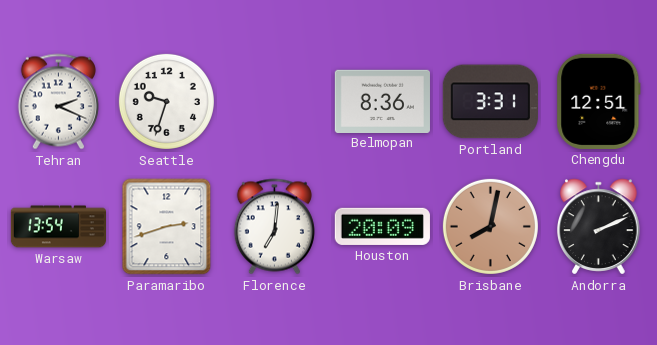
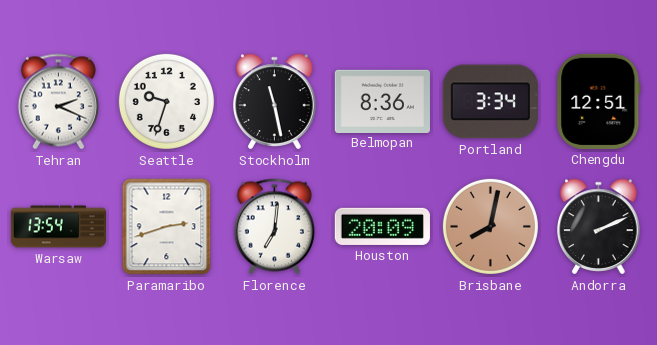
Stockholm: none -> 11:28
Portland: 3:31 -> 3:34
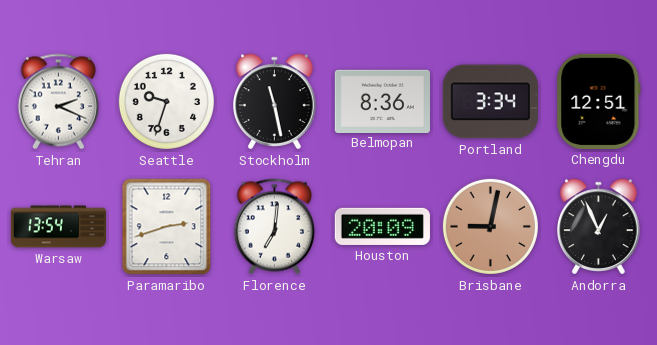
Brisbane: 8:02 -> 9:02
Andorra: 2:11 -> 12:56
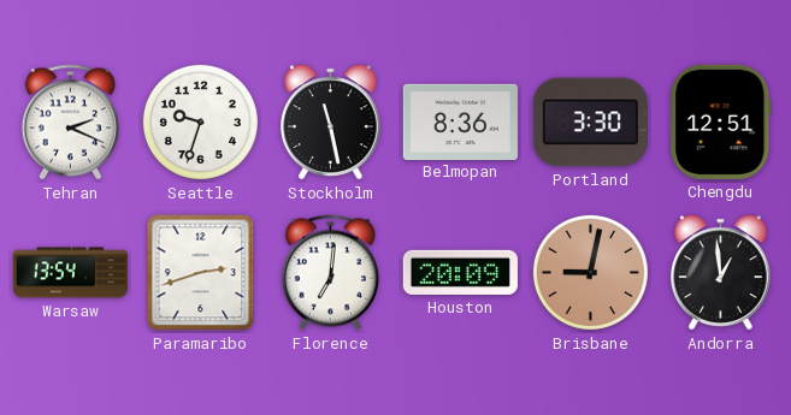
Portland: 3:34 -> 3:30
Andorra: 12:56 -> 12:59
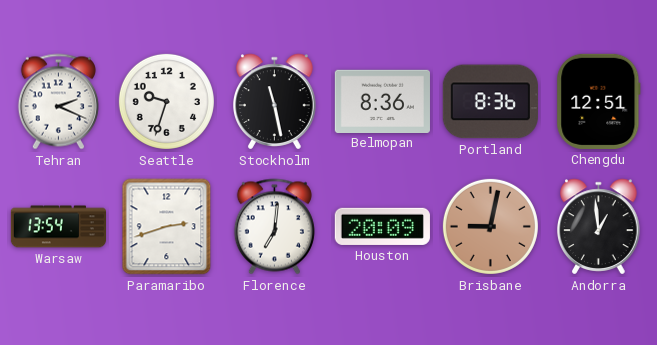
Portland: 3:30 -> 8:36
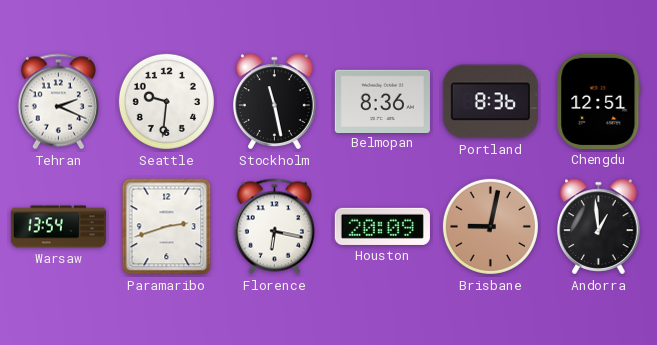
Seattle: 9:33 -> 9:31
Florence: 7:01 -> 6:17
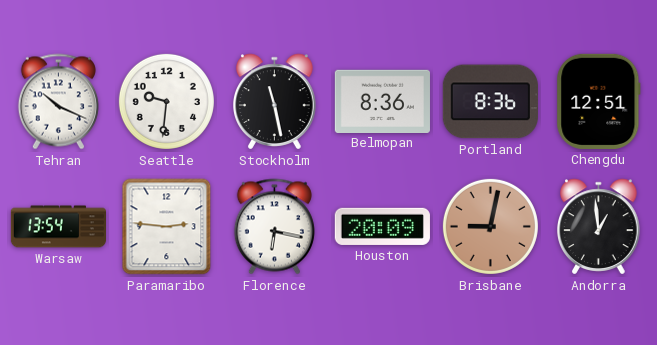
Tehran: 2:19 -> 10:19
Paramaribo: 2:42 -> 2:46
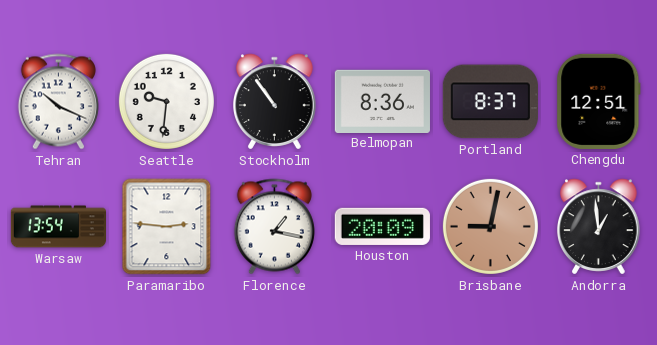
Stockholm: 11:28 -> 10:54
Portland: 8:36 -> 8:37
Florence: 6:17 -> 1:17
